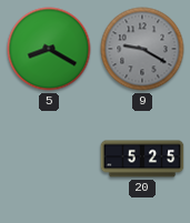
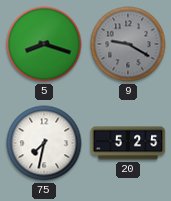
5: 8:20 -> 8:18
75: none -> 7:32
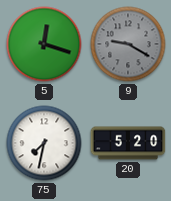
5: 8:18 -> 12:18
20: 5:25 -> 5:20
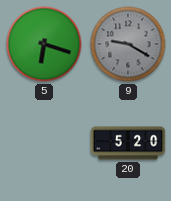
5: 12:18 -> 6:18
75: 7:32 -> none
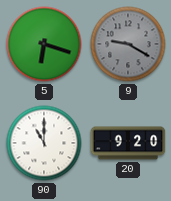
90: none -> 11:00
20: 5:20 -> 9:20
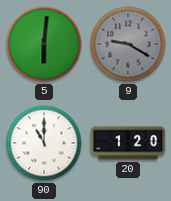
5: 6:18 -> 6:01
20: 9:20 -> 1:20
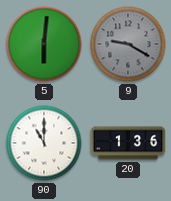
20: 1:20 -> 1:36
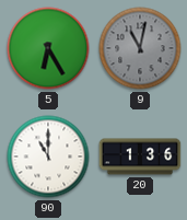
5: 6:01 -> 6:25
9: 9:20 -> 11:02
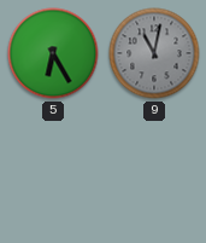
90: 11:00 -> none
20: 1:36 -> none
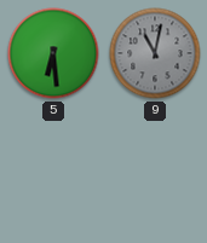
5: 6:25 -> 6:29
